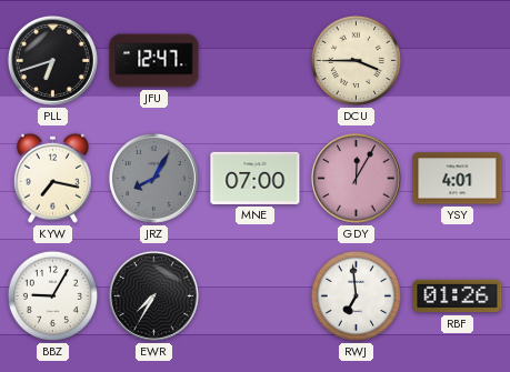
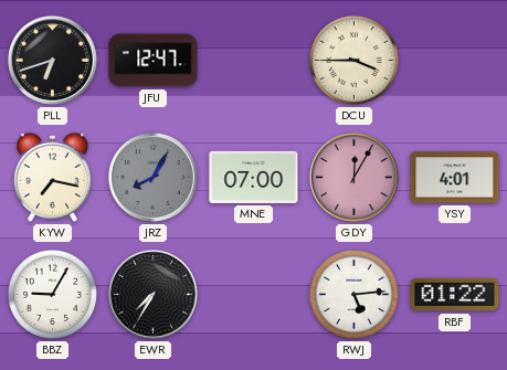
RWJ: 6:59 -> 5:14
RBF: 01:26 -> 01:22
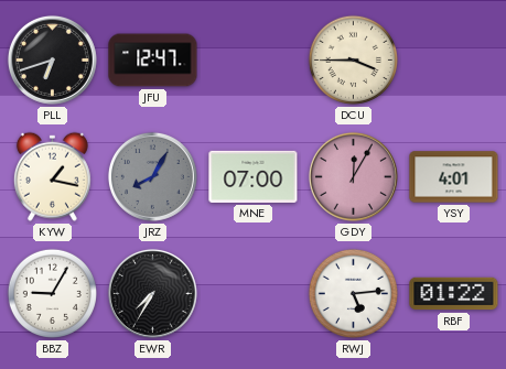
KYW: 7:17 -> 1:17
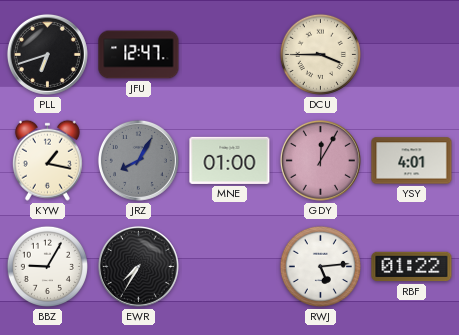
MNE: 07:00 -> 01:00
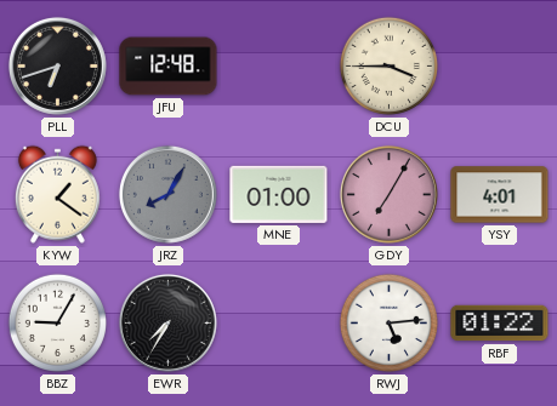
JFU: 12:47 -> 12:48
KYW: 1:17 -> 1:21
GDY: 12:05 -> 7:05
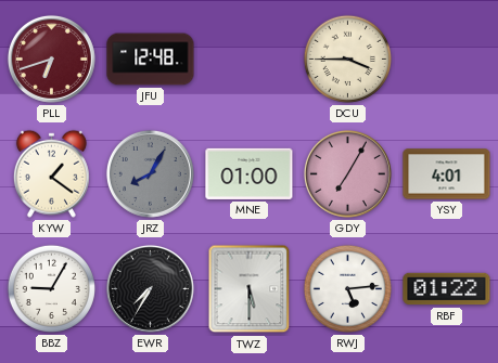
PLL dial: black -> burgundy
TWZ: none -> 5:30
